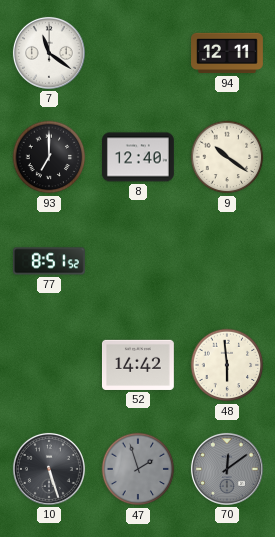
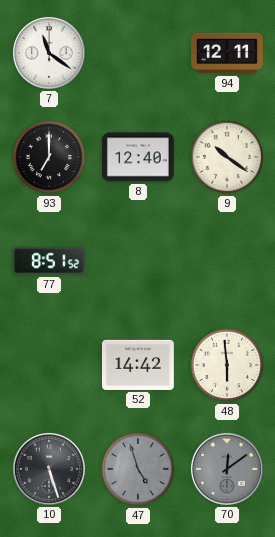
47: 1:57 -> 4:57
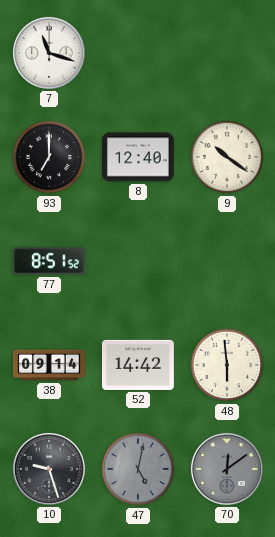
7: 11:21 -> 11:18
94: 12:11 -> none
38: none -> 09:14
10: 5:27 -> 9:27
47: 4:57 -> 5:02
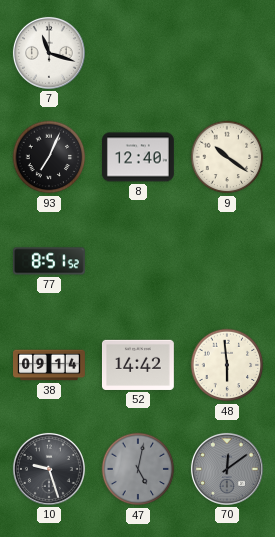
93: 7:00 -> 7:04
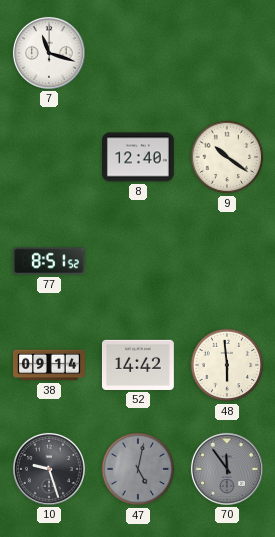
93: 7:04 -> none
70: 12:09 -> 11:54
